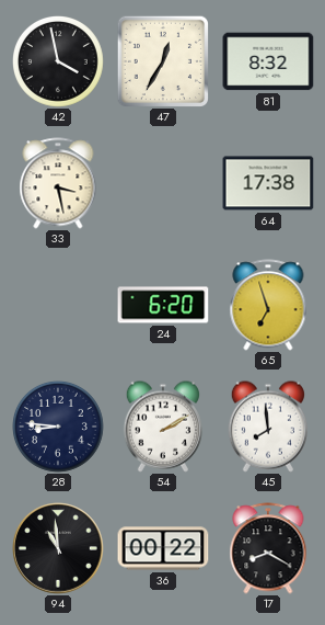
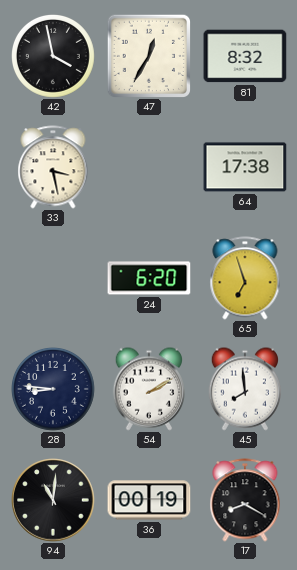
94: 10:59 -> 11:01
36: 00:22 -> 00:19
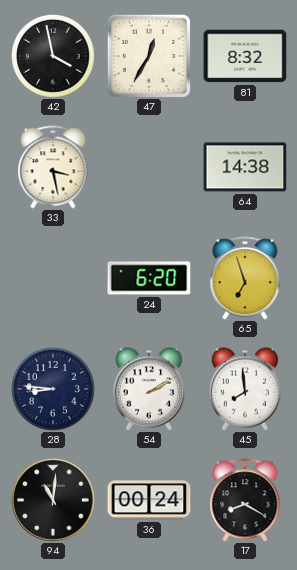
64: 17:38 -> 14:38
36: 00:19 -> 00:24
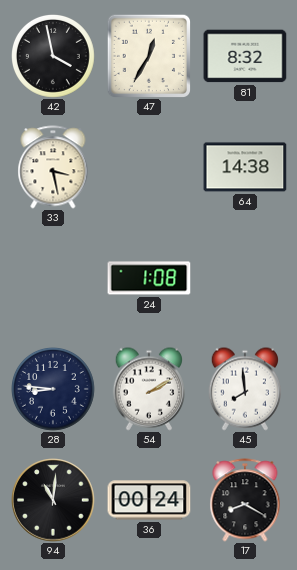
24: 6:20 -> 1:08
65: 6:57 -> none
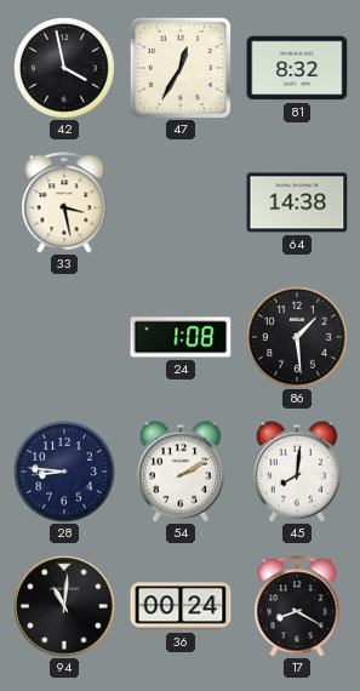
86: none -> 1:29
45: 7:59 -> 8:01
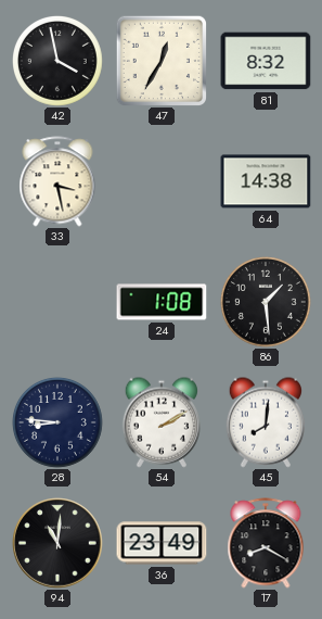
36: 00:24 -> 23:49
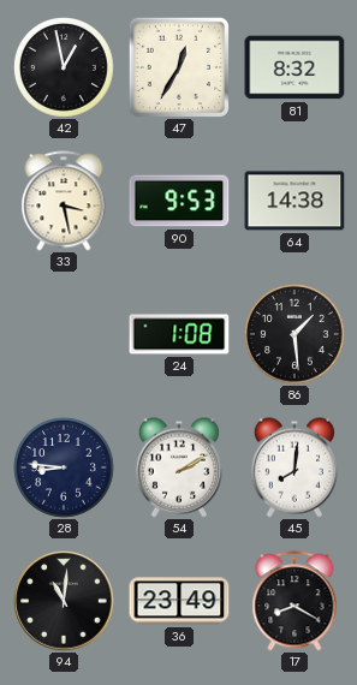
42: 3:58 -> 12:58
90: none -> 9:53
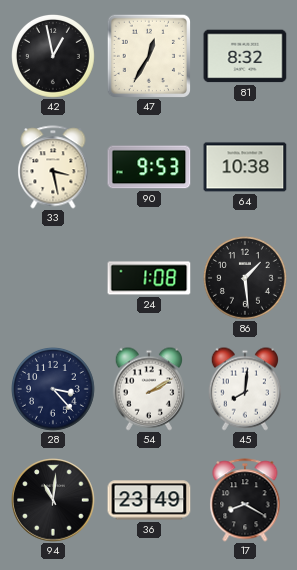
64: 14:38 -> 10:38
28: 8:46 -> 3:23
